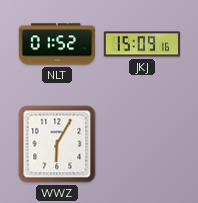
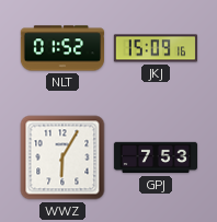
GPJ: none -> 7:53
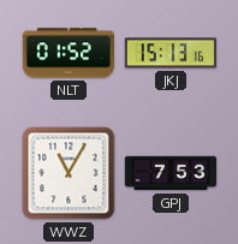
JKJ: 15:09 -> 15:13
WWZ: 6:05 -> 11:05
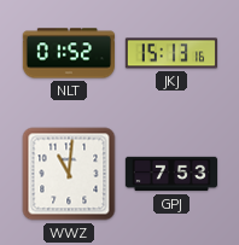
WWZ: 11:05 -> 11:01
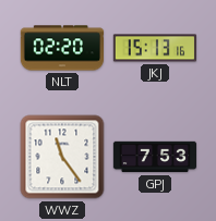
NLT: 01:52 -> 02:20
WWZ: 11:01 -> 11:24
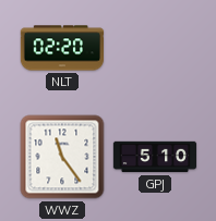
JKJ: 15:13 -> none
GPJ: 7:53 -> 5:10
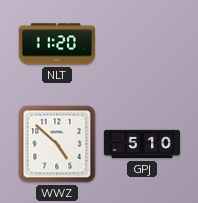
NLT: 02:20 -> 11:20
WWZ: 11:24 -> 4:52
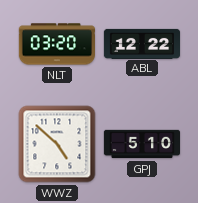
NLT: 11:20 -> 03:20
ABL: none -> 12:22
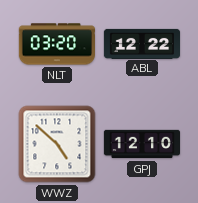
GPJ: 5:10 -> 12:10
